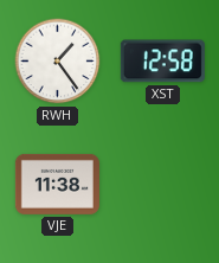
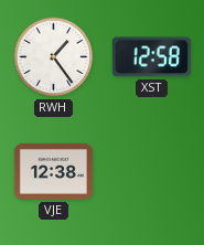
VJE: 11:38 -> 12:38
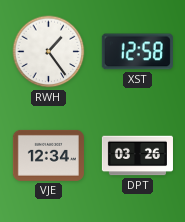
VJE: 12:38 -> 12:34
DPT: none -> 03:26
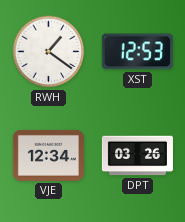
RWH: 1:24 -> 1:21
XST: 12:58 -> 12:53
